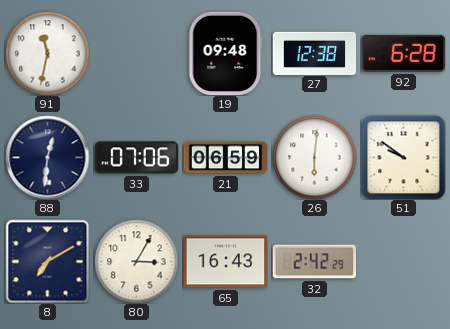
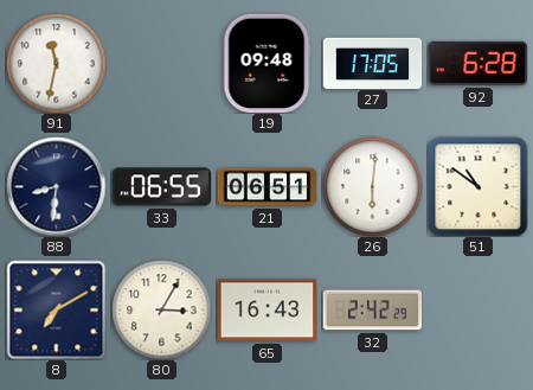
27: 12:38 -> 17:05
88: 12:31 -> 8:31
33: 07:06 -> 06:55
21: 06:59 -> 06:51
51: 9:51 -> 10:51
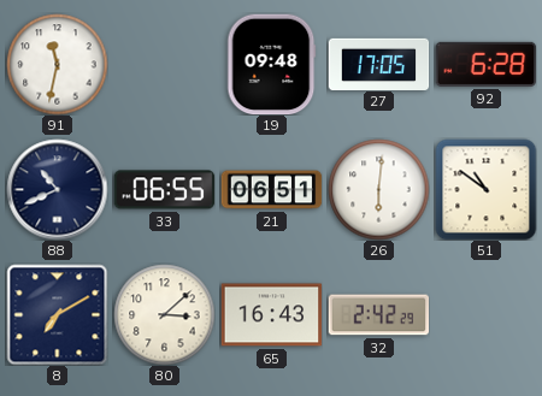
88: 8:31 -> 10:41
80: 3:05 -> 3:08
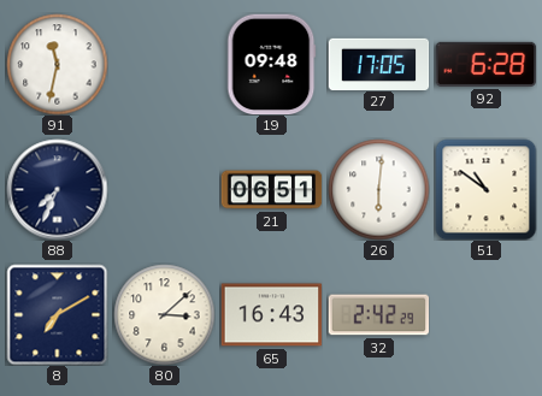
88: 10:41 -> 7:34
33: 06:55 -> none
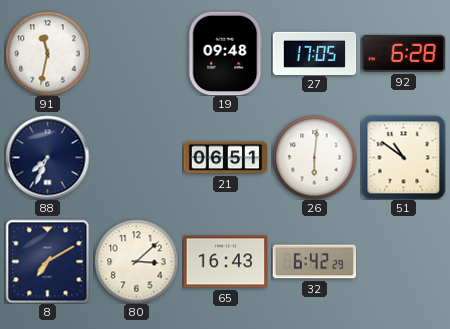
32: 2:42 -> 6:42
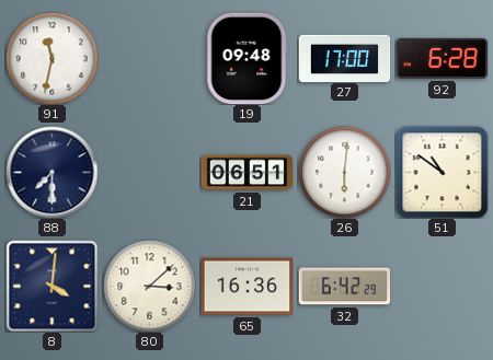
27: 17:05 -> 17:00
88: 7:34 -> 7:30
8: 7:10 -> 4:01
65: 16:43 -> 16:36
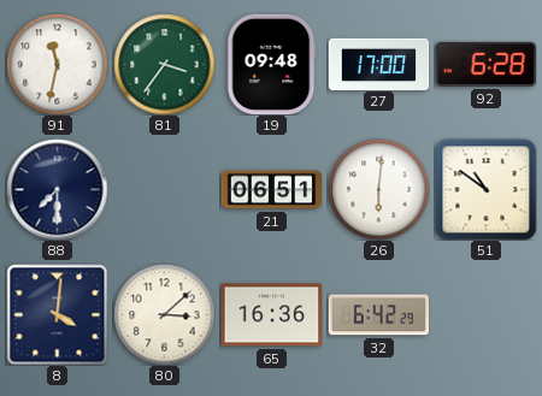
81: none -> 3:36
